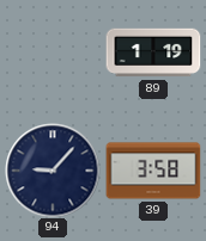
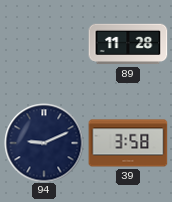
89: 1:19 -> 11:28
94: 9:07 -> 9:11
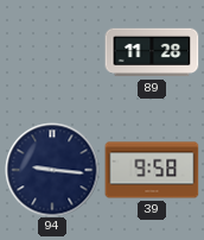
94: 9:11 -> 9:16
39: 3:58 -> 9:58
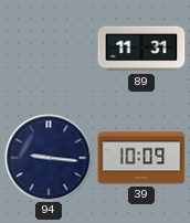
89: 11:28 -> 11:31
39: 9:58 -> 10:09
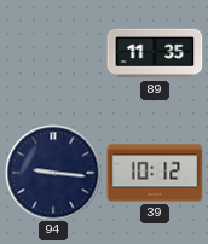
89: 11:31 -> 11:35
39: 10:09 -> 10:12
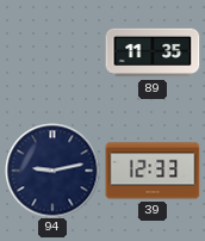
94: 9:16 -> 9:13
39: 10:12 -> 12:33
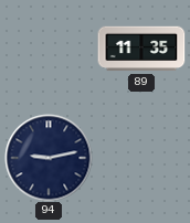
39: 12:33 -> none
